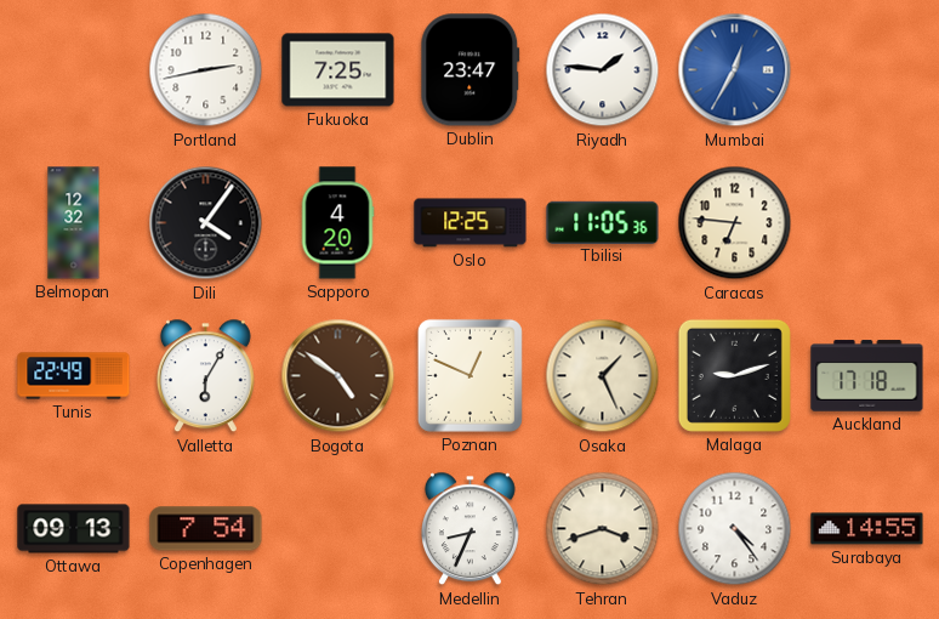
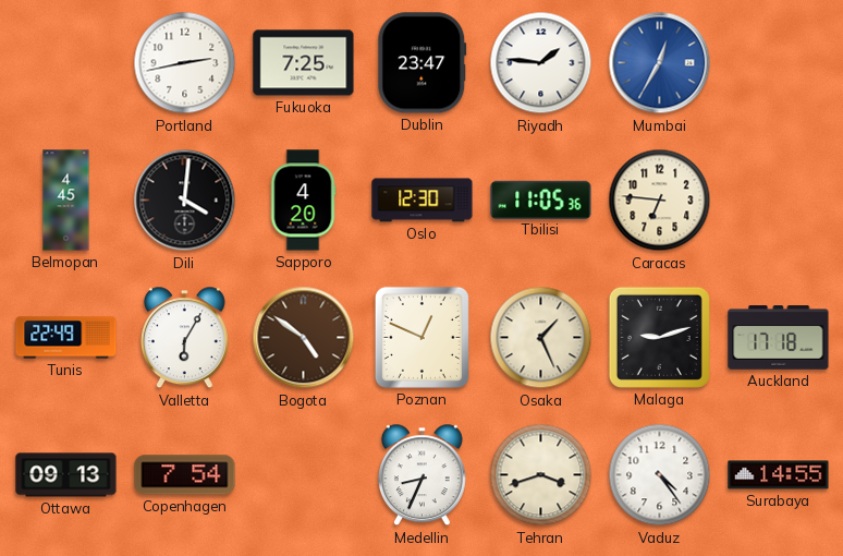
Belmopan: 12:32 -> 4:45
Dili: 4:06 -> 4:01
Oslo: 12:25 -> 12:30
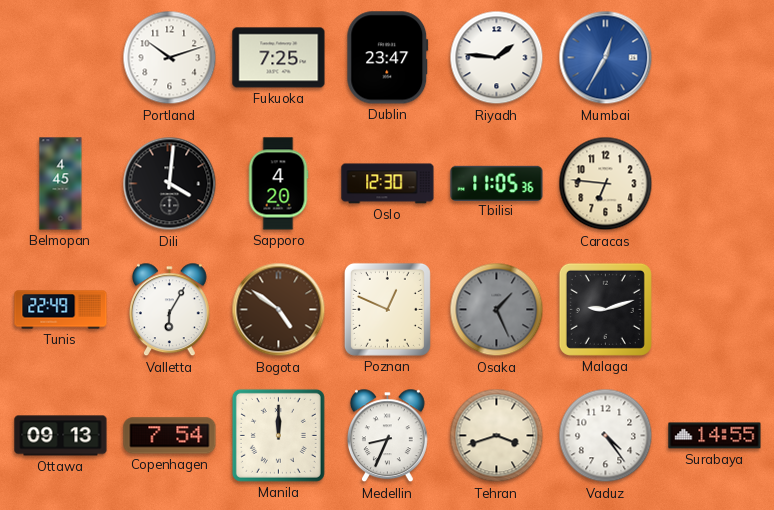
Portland: 2:43 -> 10:12
Osaka dial: cream -> grey
Auckland: 17:18 -> none
Manila: none -> 12:00
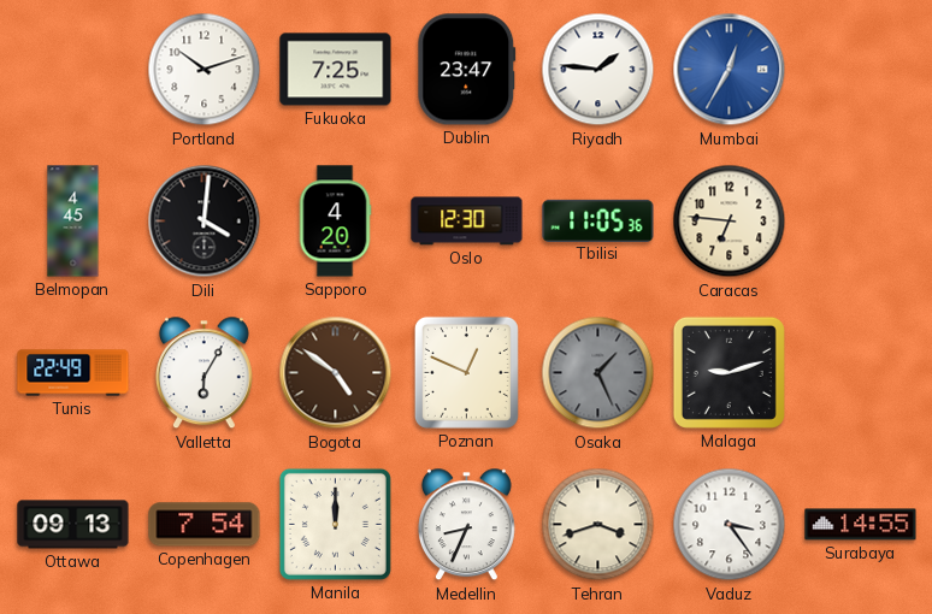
Vaduz: 4:24 -> 3:24
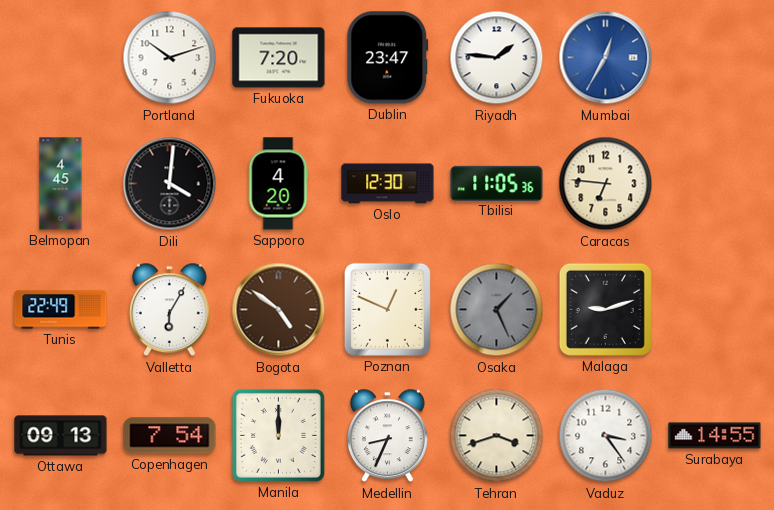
Fukuoka: 7:25 -> 7:20
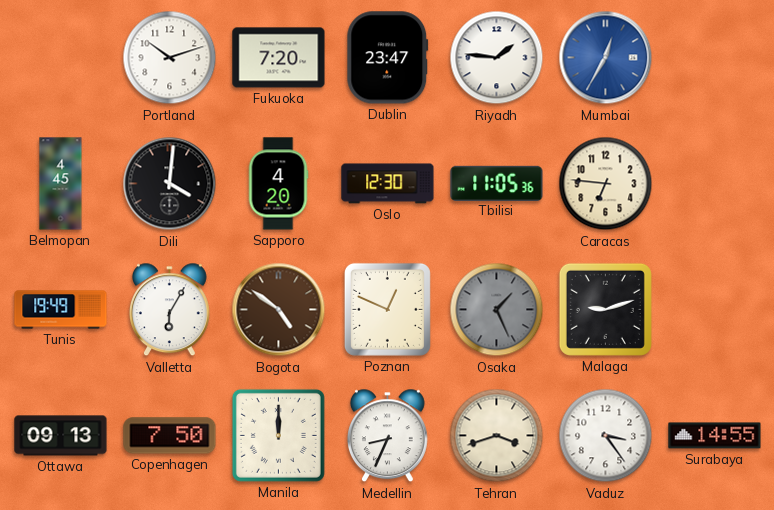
Tunis: 22:49 -> 19:49
Copenhagen: 7:54 -> 7:50
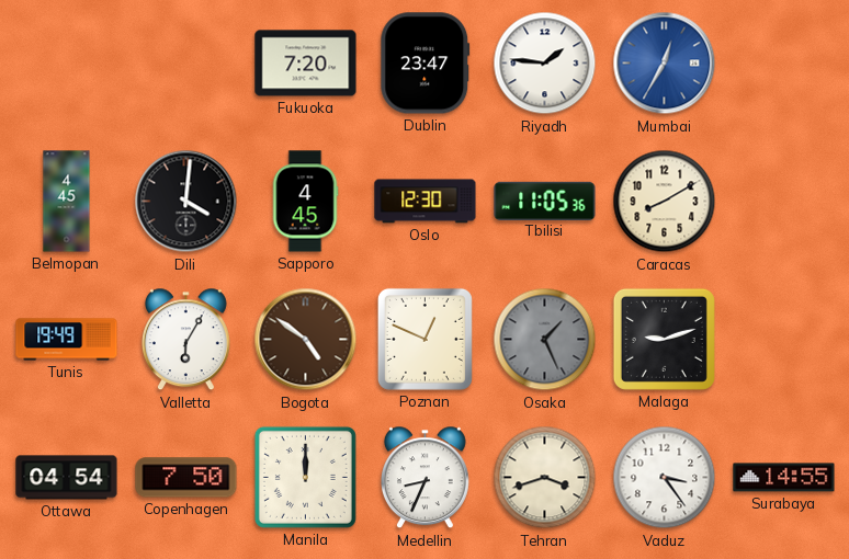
Portland: 10:12 -> none
Sapporo: 4:20 -> 4:45
Caracas: 6:46 -> 8:10
Ottawa: 09:13 -> 04:54
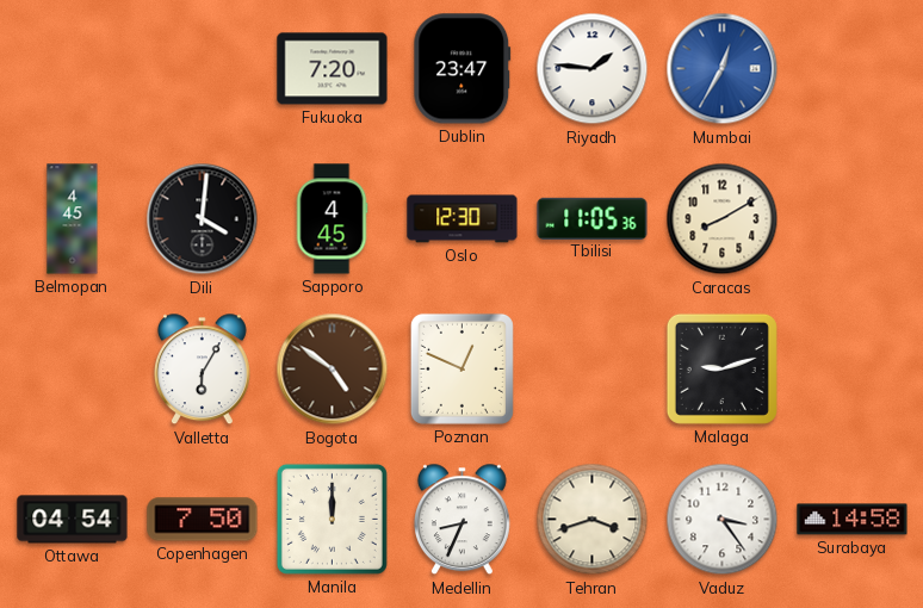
Tunis: 19:49 -> none
Osaka: 1:26 -> none
Surabaya: 14:55 -> 14:58
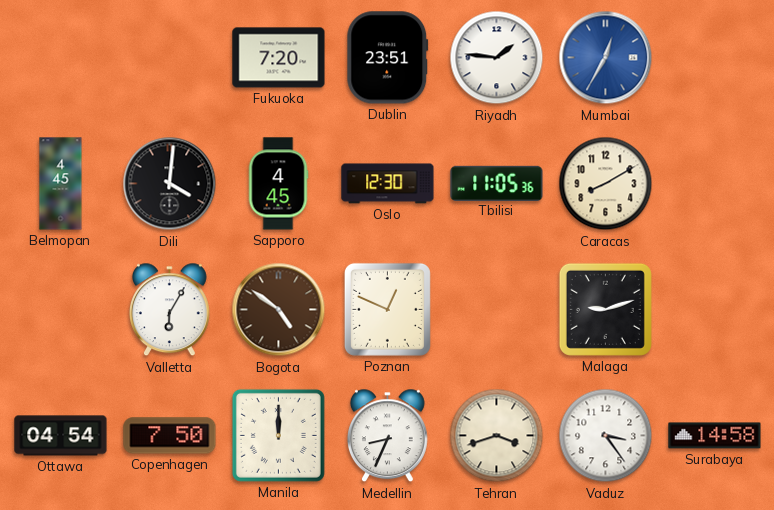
Dublin: 23:47 -> 23:51
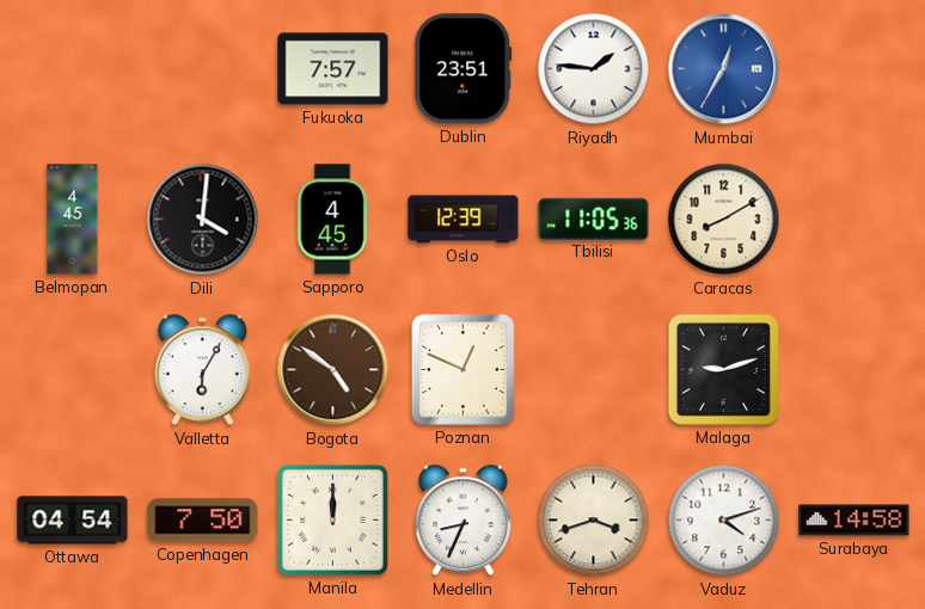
Fukuoka: 7:20 -> 7:57
Oslo: 12:30 -> 12:39
Vaduz: 3:24 -> 4:12
